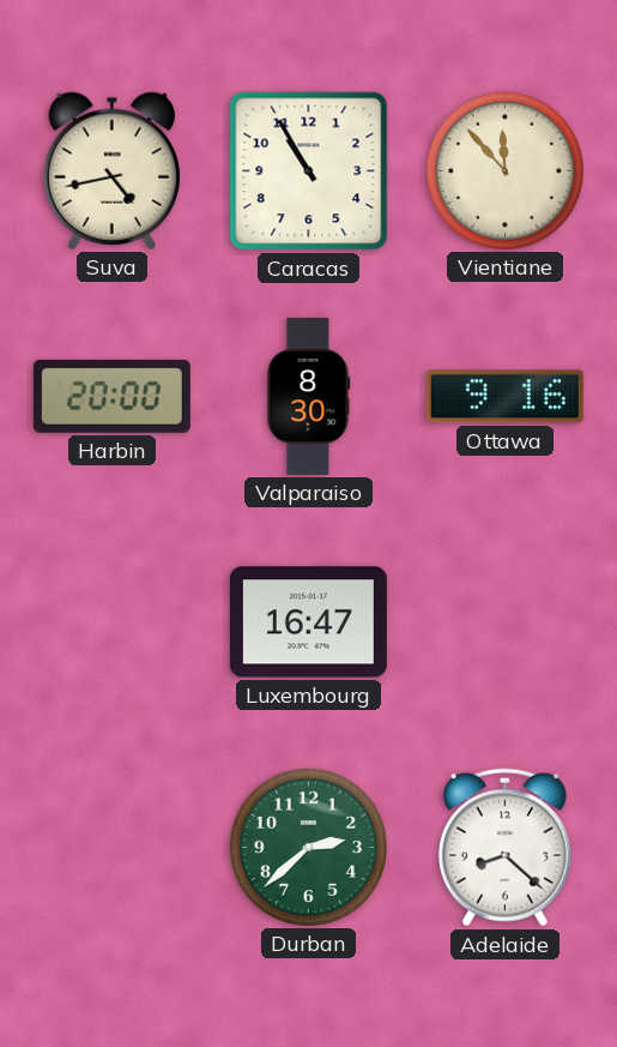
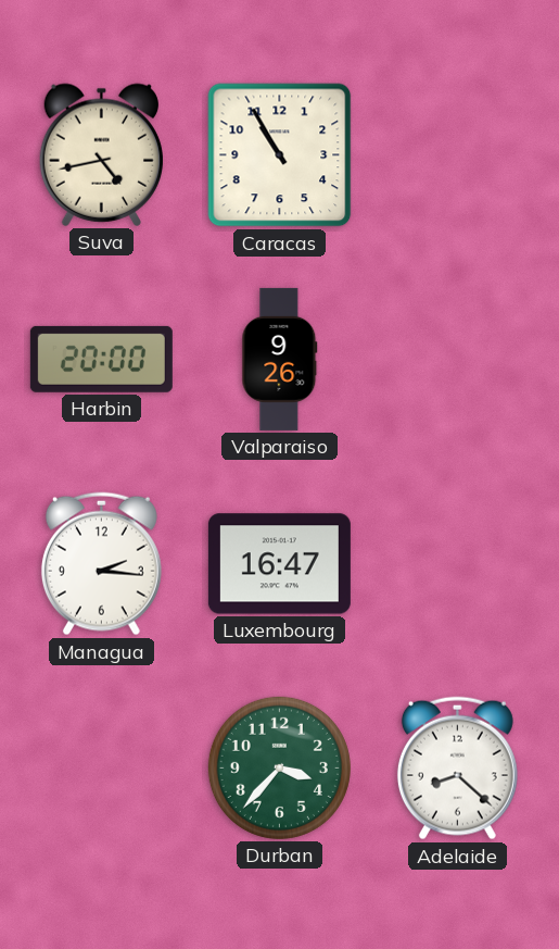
Vientiane: 11:53 -> none
Valparaiso: 8:30 -> 9:26
Ottawa: 9:16 -> none
Managua: none -> 2:16
Durban: 2:38 -> 3:37
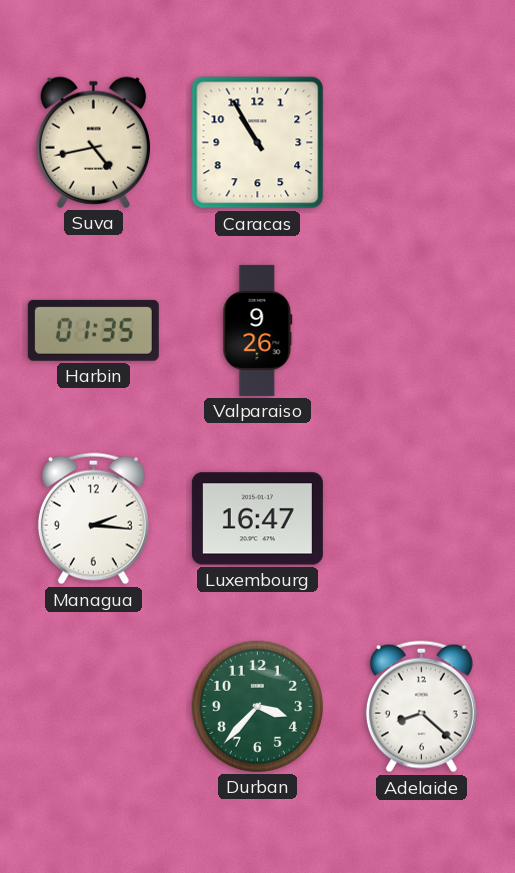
Harbin: 20:00 -> 01:35
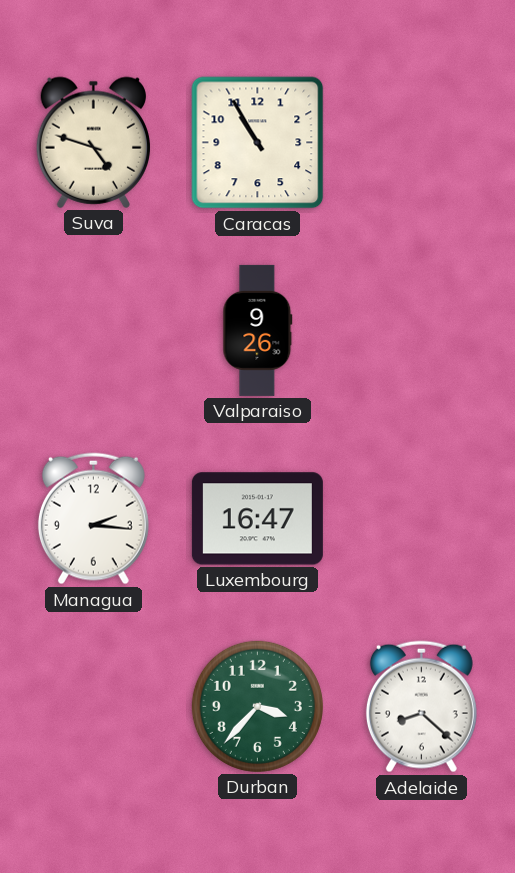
Suva: 4:43 -> 4:48
Harbin: 01:35 -> none
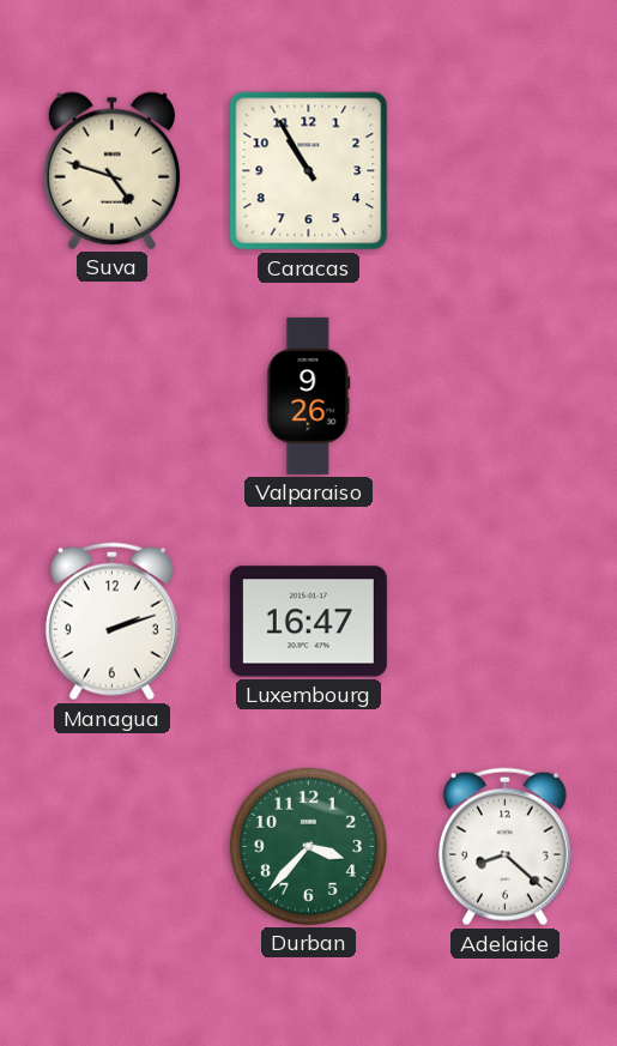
Managua: 2:16 -> 2:12
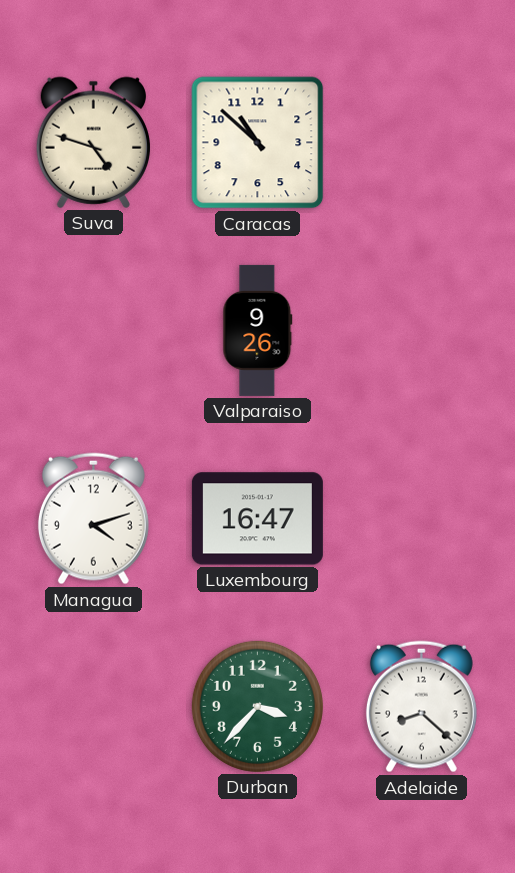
Caracas: 10:55 -> 10:52
Managua: 2:12 -> 4:12
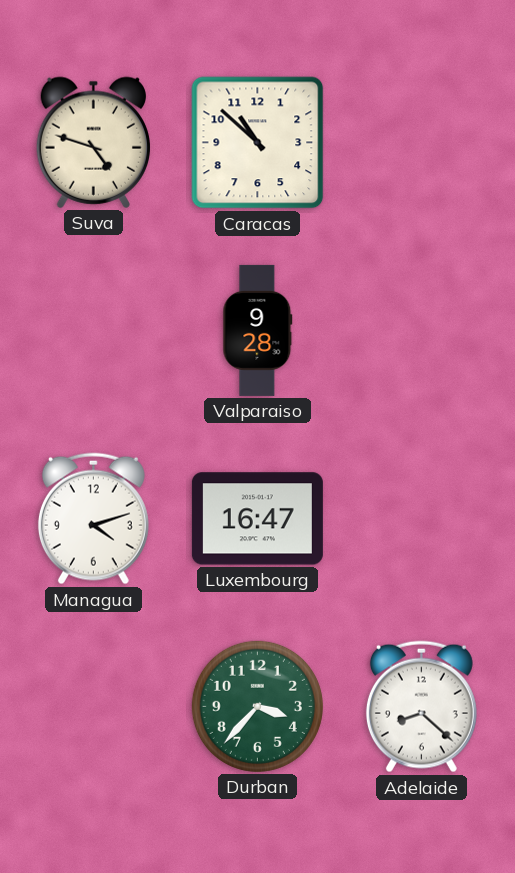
Valparaiso: 9:26 -> 9:28
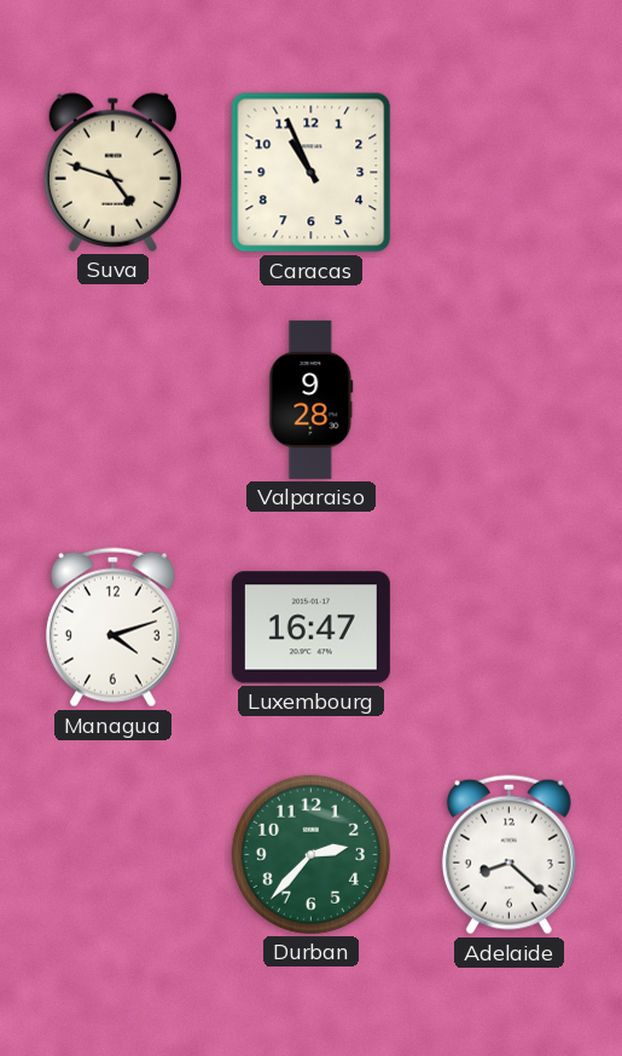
Caracas: 10:52 -> 10:56
Durban: 3:37 -> 2:37
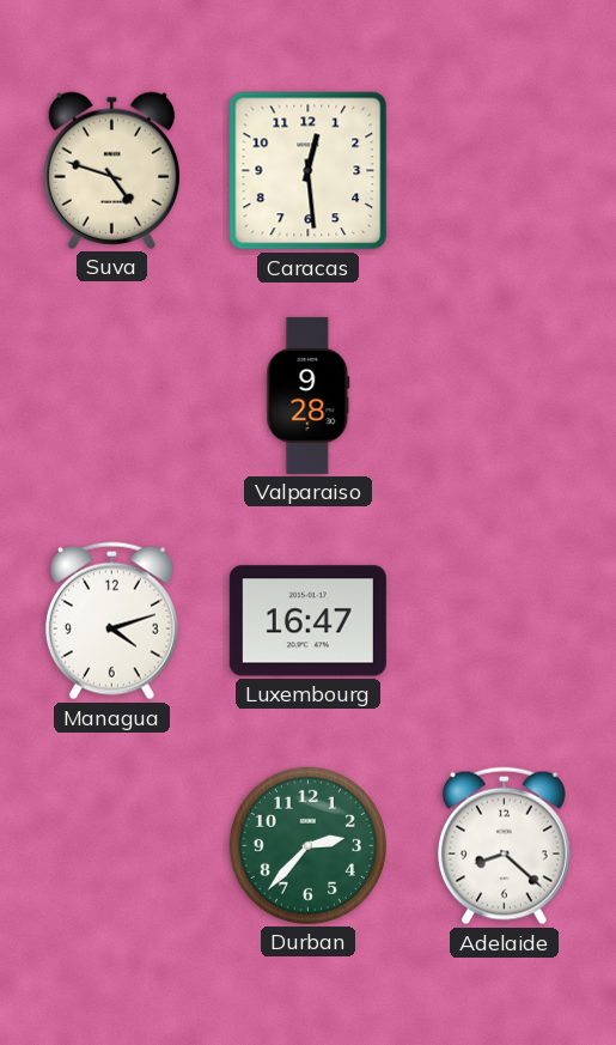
Caracas: 10:56 -> 12:29
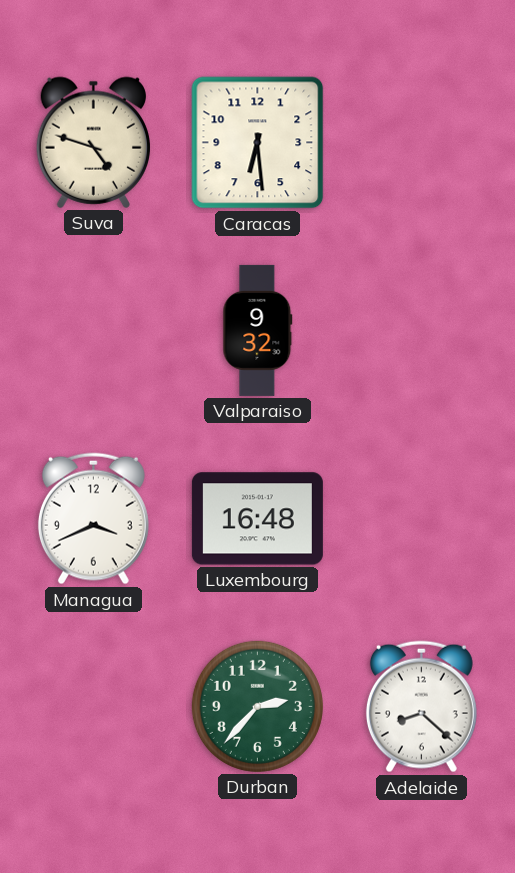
Caracas: 12:29 -> 6:29
Valparaiso: 9:28 -> 9:32
Managua: 4:12 -> 3:41
Luxembourg: 16:47 -> 16:48
